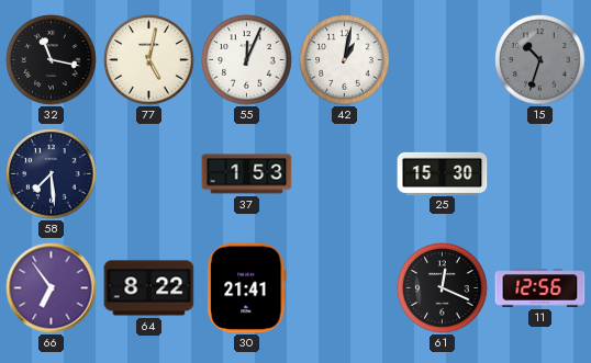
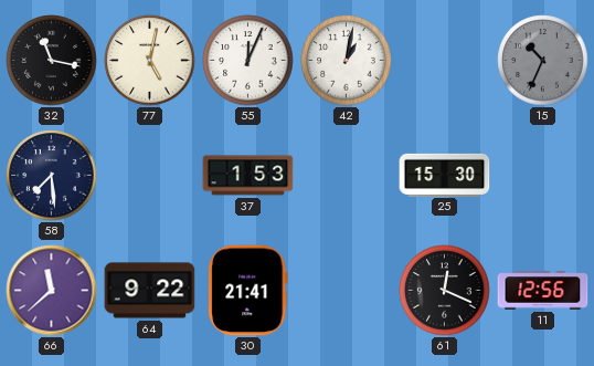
15: 10:33 -> 10:34
66: 6:54 -> 11:38
64: 8:22 -> 9:22
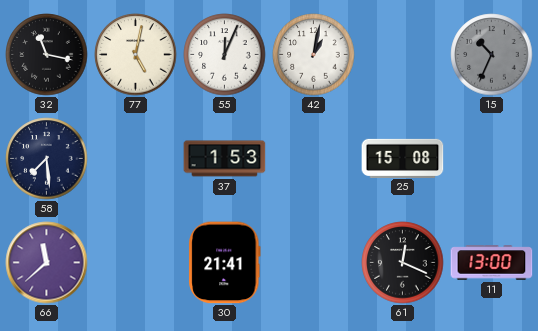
25: 15:30 -> 15:08
64: 9:22 -> none
11: 12:56 -> 13:00
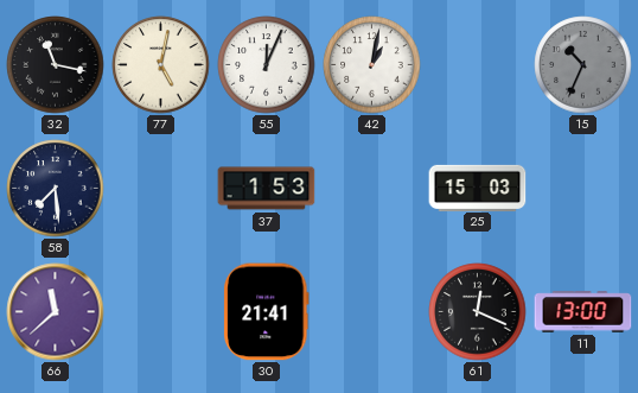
25: 15:08 -> 15:03
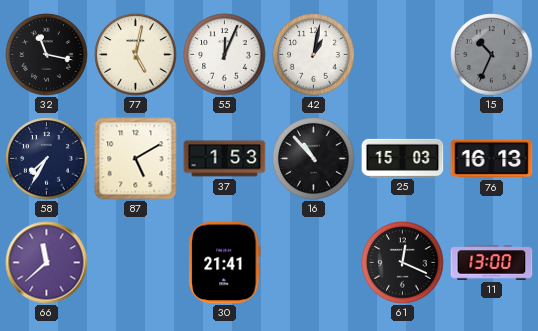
58: 7:29 -> 7:35
87: none -> 5:10
16: none -> 10:53
76: none -> 16:13
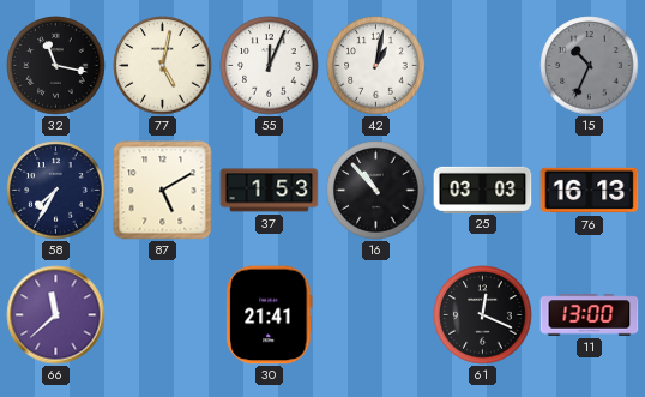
25: 15:03 -> 03:03
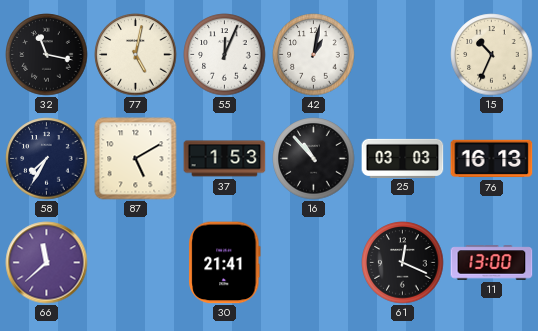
15 dial: grey -> cream
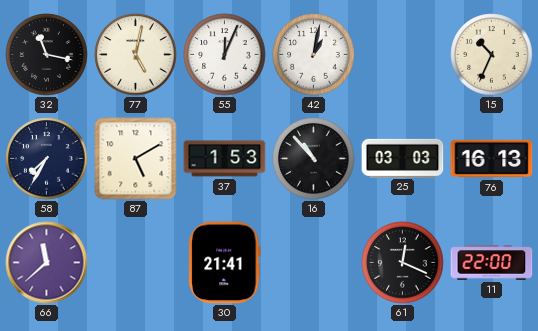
11: 13:00 -> 22:00
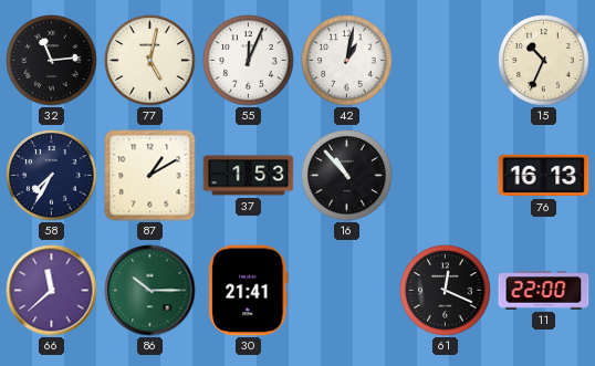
32: 11:17 -> 11:14
87: 5:10 -> 1:10
25: 03:03 -> none
86: none -> 10:15
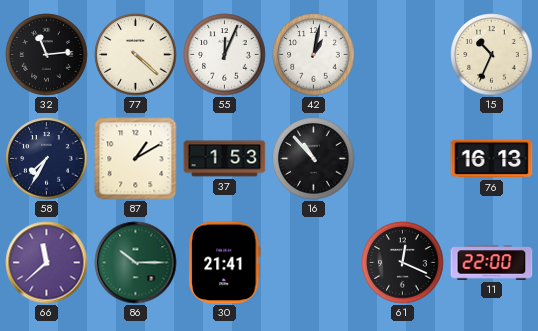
77: 5:02 -> 4:22
